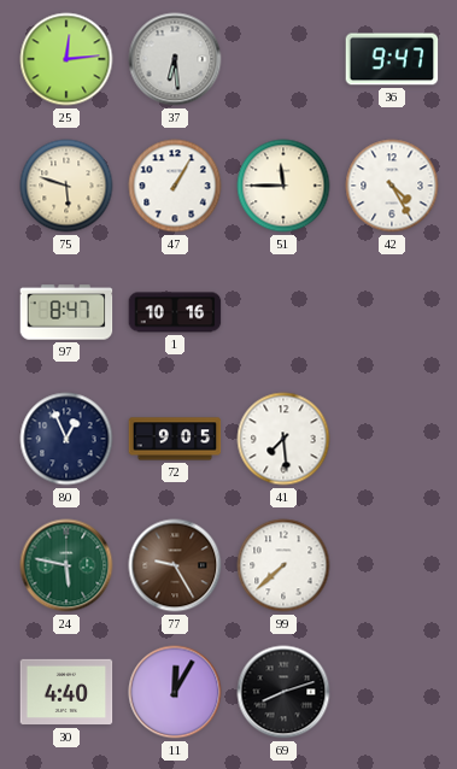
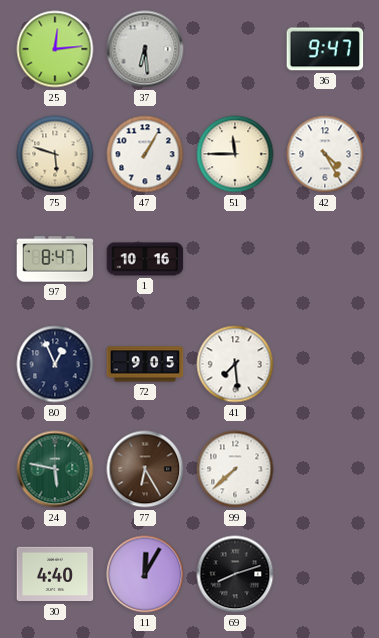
77: 9:25 -> 6:25
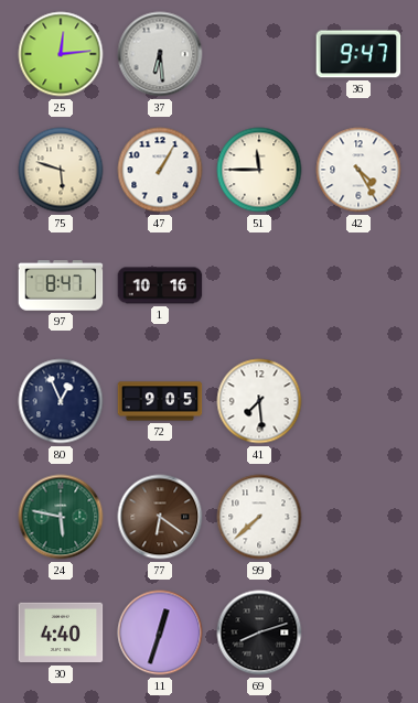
77: 6:25 -> 6:21
11: 12:05 -> 12:33
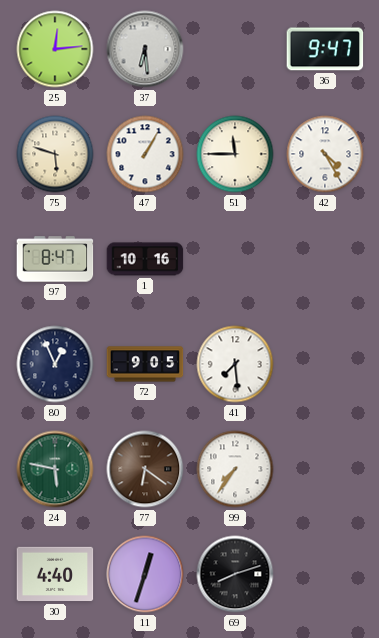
99: 7:38 -> 7:36
